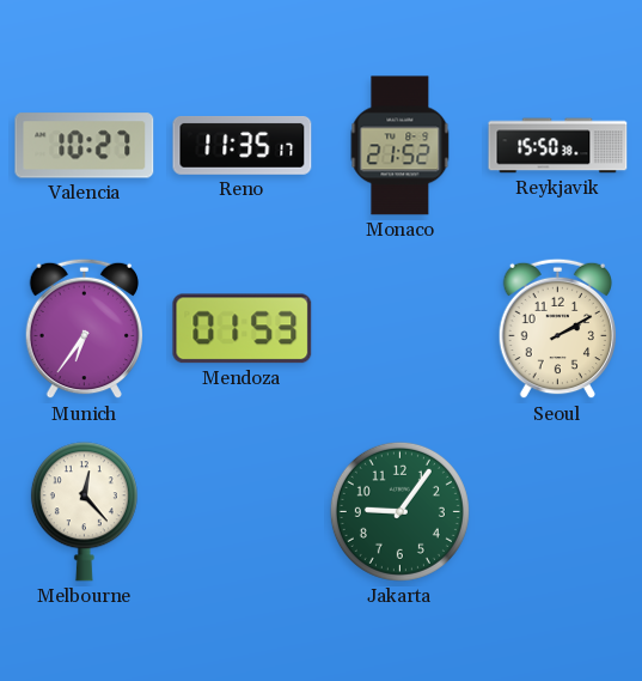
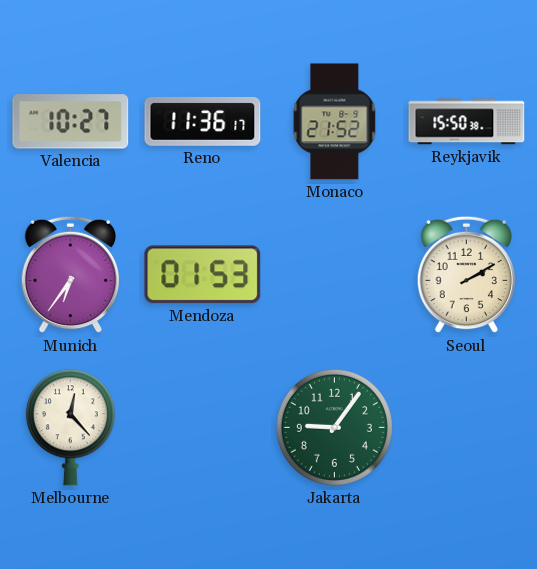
Reno: 11:35 -> 11:36
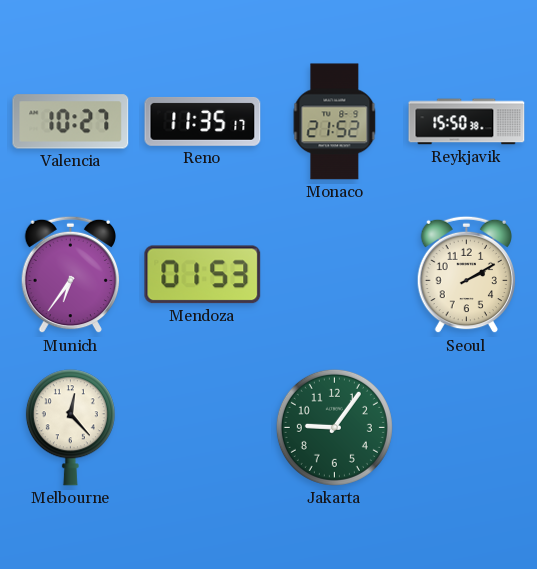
Reno: 11:36 -> 11:35
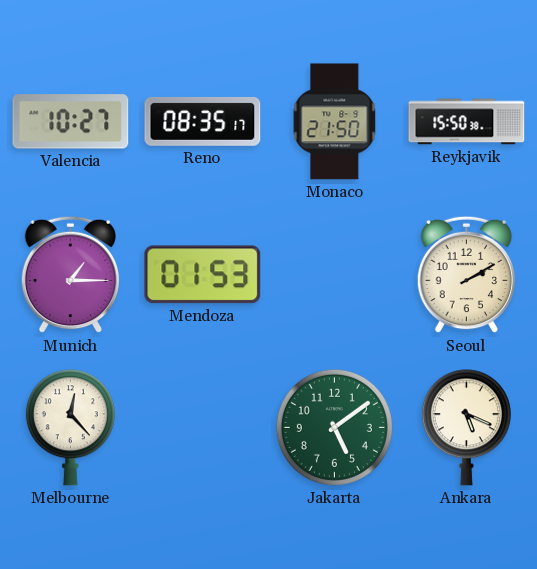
Reno: 11:35 -> 08:35
Monaco: 21:52 -> 21:50
Munich: 6:36 -> 1:15
Jakarta: 9:06 -> 5:09
Ankara: none -> 5:19
